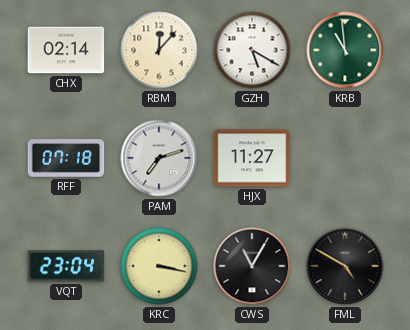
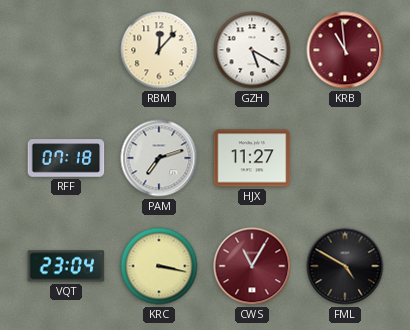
CHX: 02:14 -> none
KRB dial: green -> burgundy
CWS dial: black -> burgundy
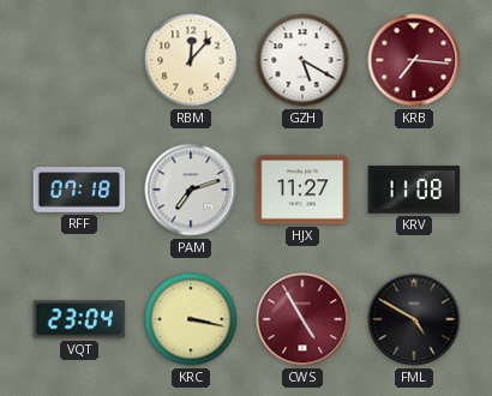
KRB: 10:59 -> 7:16
KRV: none -> 11:08
CWS: 11:05 -> 4:55
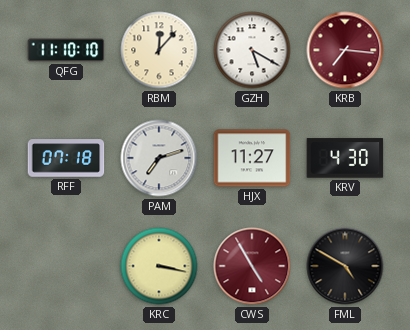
QFG: none -> 11:10
KRV: 11:08 -> 4:30
VQT: 23:04 -> none
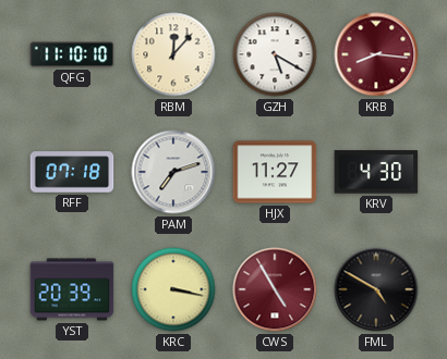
KRB: 7:16 -> 8:16
YST: none -> 20:39
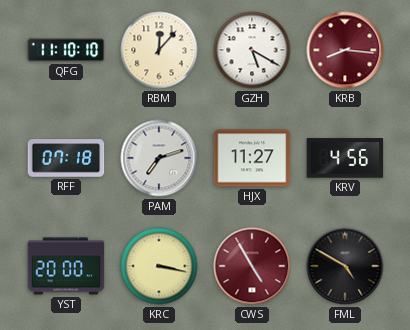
KRV: 4:30 -> 4:56
YST: 20:39 -> 20:00
